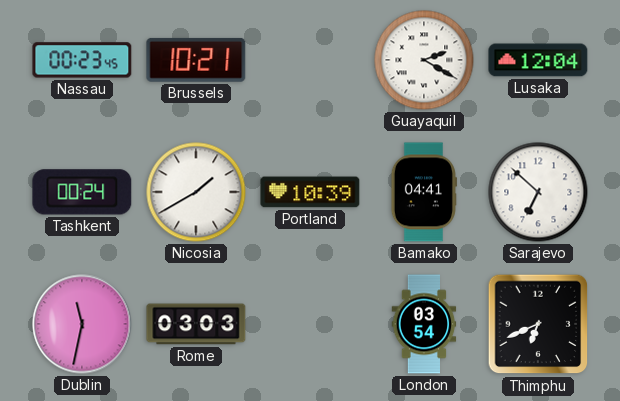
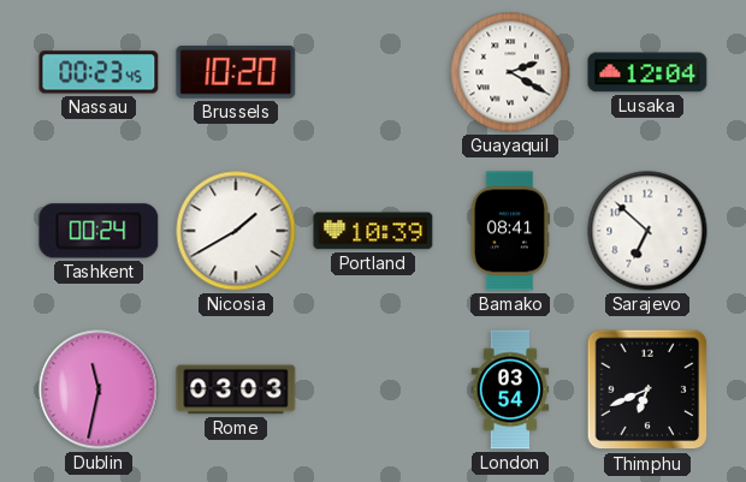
Brussels: 10:21 -> 10:20
Bamako: 04:41 -> 08:41
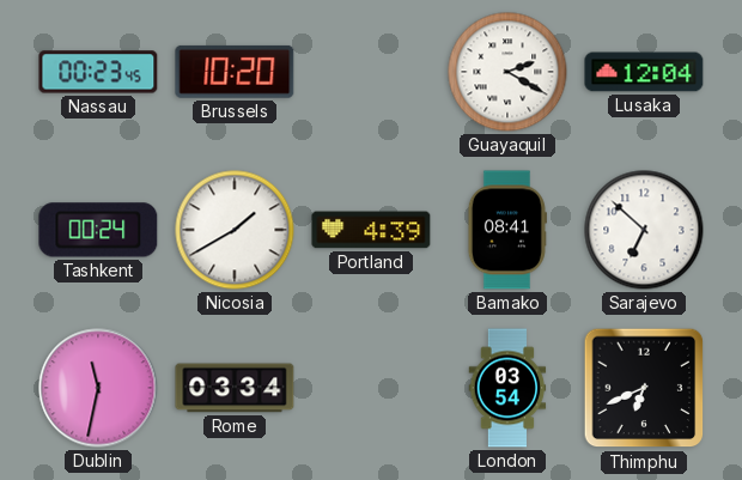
Portland: 10:39 -> 4:39
Rome: 03:03 -> 03:34
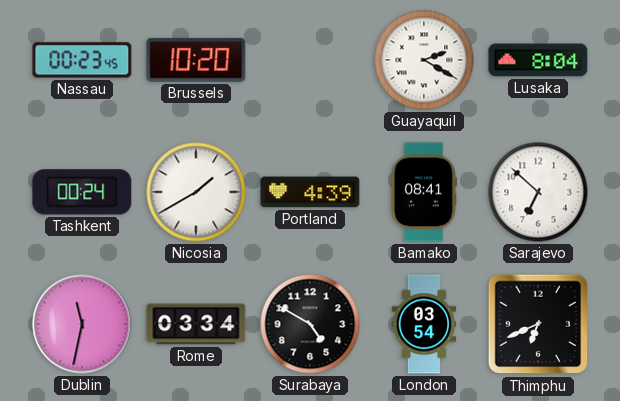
Lusaka: 12:04 -> 8:04
Surabaya: none -> 4:50
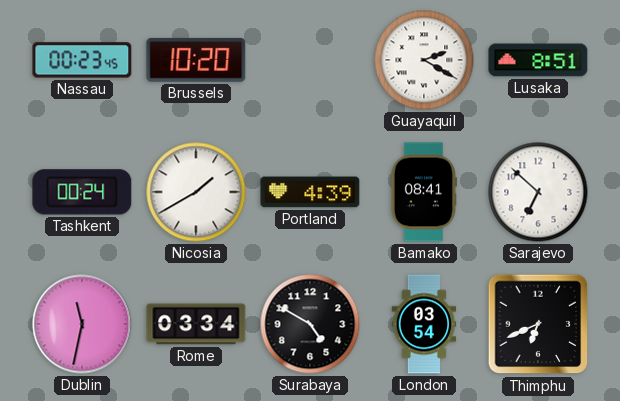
Lusaka: 8:04 -> 8:51
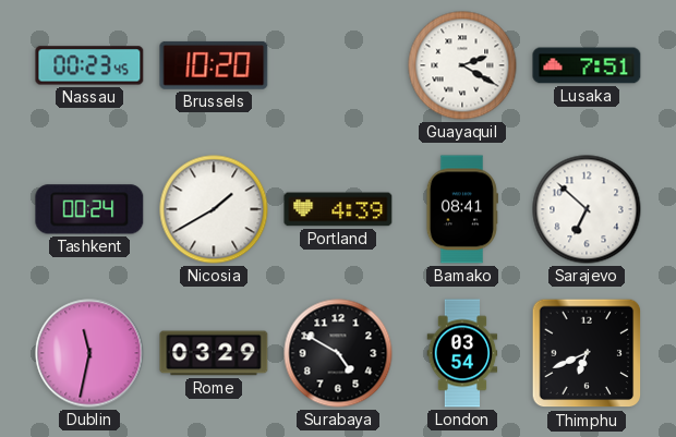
Lusaka: 8:51 -> 7:51
Rome: 03:34 -> 03:29
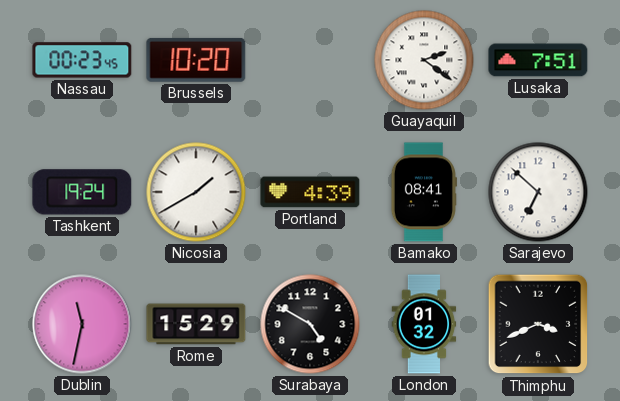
Guayaquil: 2:20 -> 2:21
Tashkent: 00:24 -> 19:24
Rome: 03:29 -> 15:29
London: 03:54 -> 01:32
Thimphu: 6:41 -> 3:41
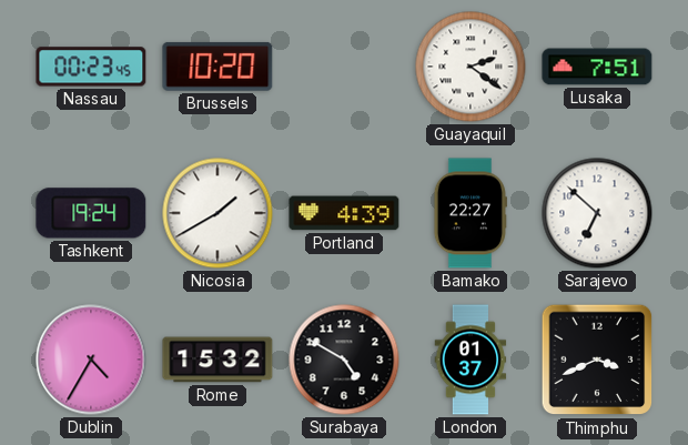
Bamako: 08:41 -> 22:27
Dublin: 11:32 -> 4:35
Rome: 15:29 -> 15:32
London: 01:32 -> 01:37
